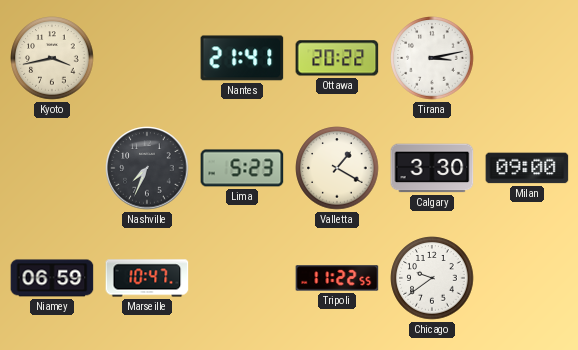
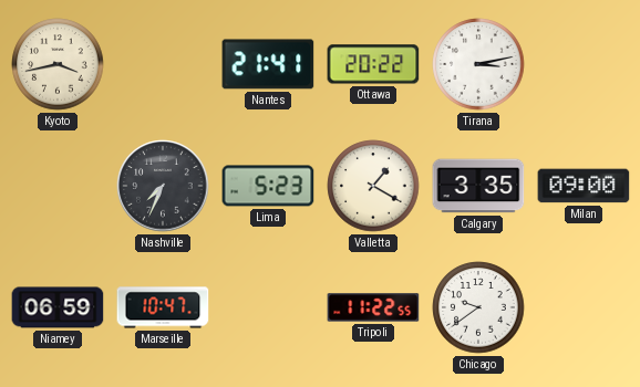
Calgary: 3:30 -> 3:35
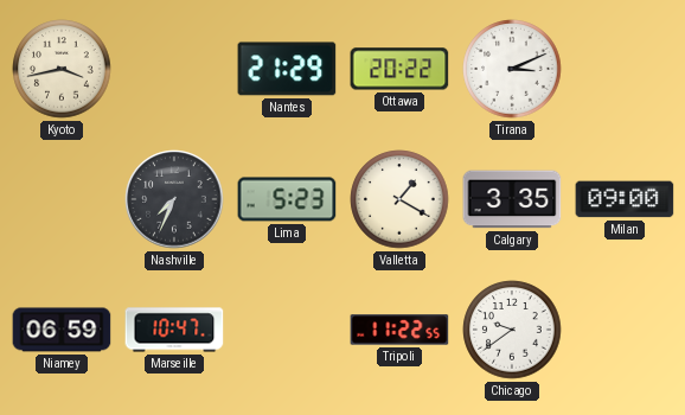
Nantes: 21:41 -> 21:29
Tirana: 3:13 -> 3:11
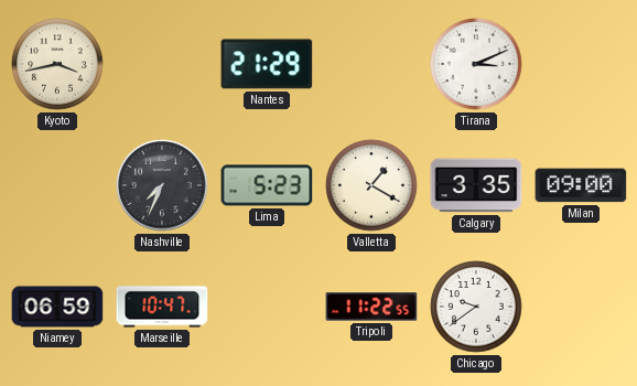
Ottawa: 20:22 -> none
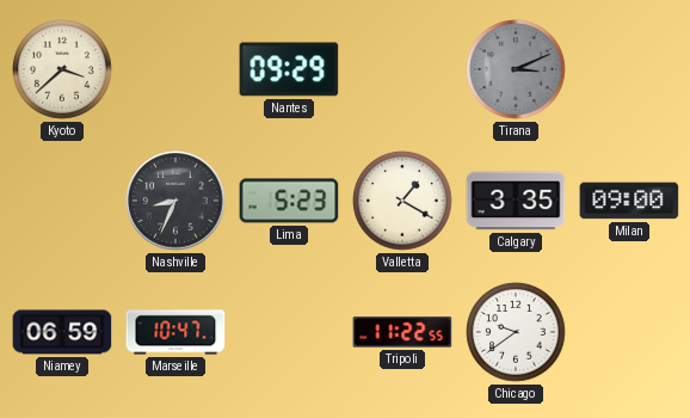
Kyoto: 3:43 -> 3:38
Nantes: 21:29 -> 09:29
Tirana dial: white -> grey
Nashville: 7:34 -> 8:34
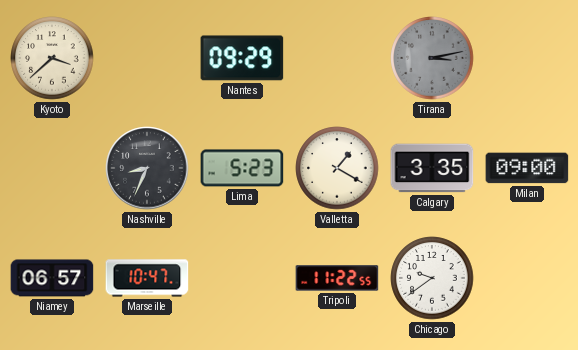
Tirana: 3:11 -> 3:13
Niamey: 06:59 -> 06:57
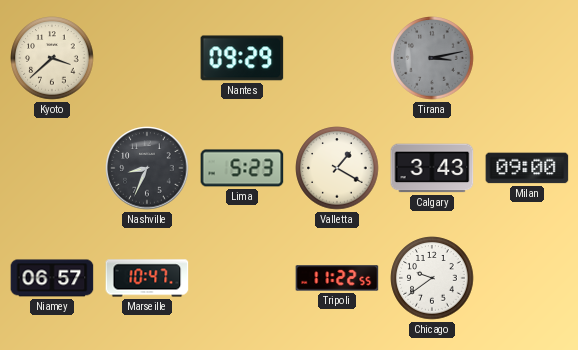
Calgary: 3:35 -> 3:43
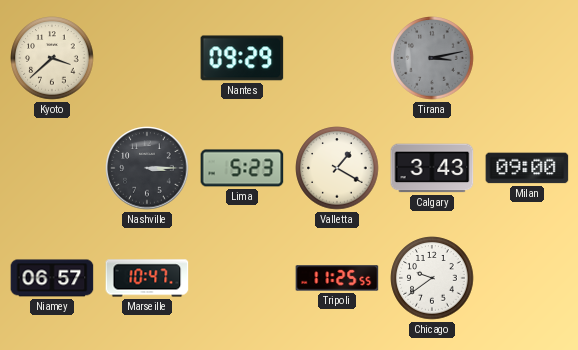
Nashville: 8:34 -> 3:15
Tripoli: 11:22 -> 11:25
